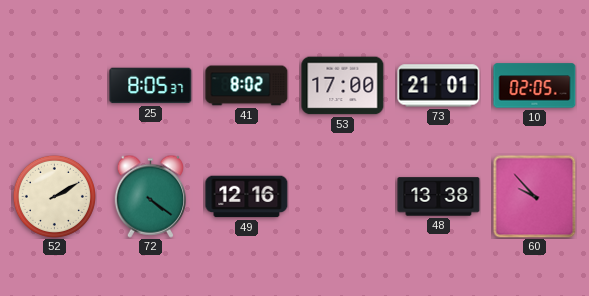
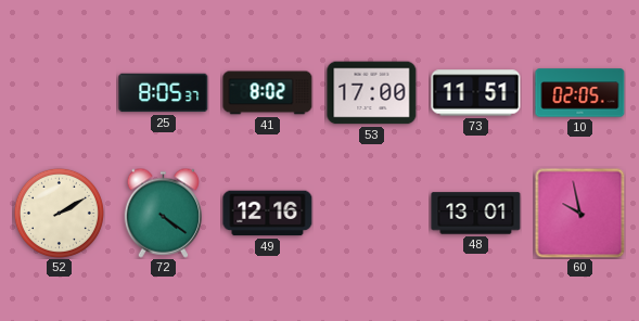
73: 21:01 -> 11:51
48: 13:38 -> 13:01
60: 9:53 -> 9:58
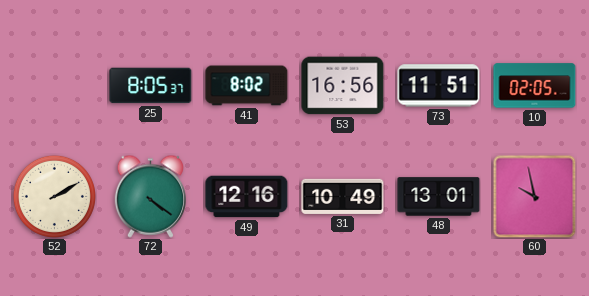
53: 17:00 -> 16:56
31: none -> 10:49
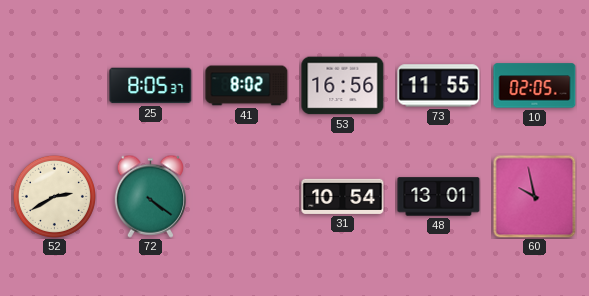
73: 11:51 -> 11:55
52: 2:10 -> 2:40
49: 12:16 -> none
31: 10:49 -> 10:54
